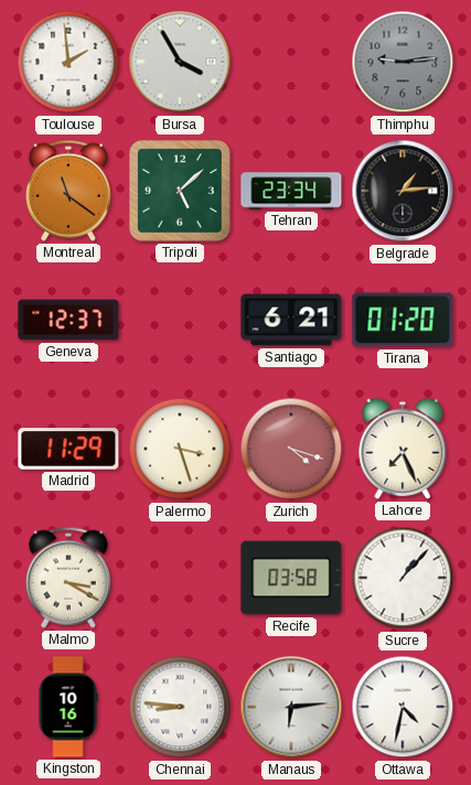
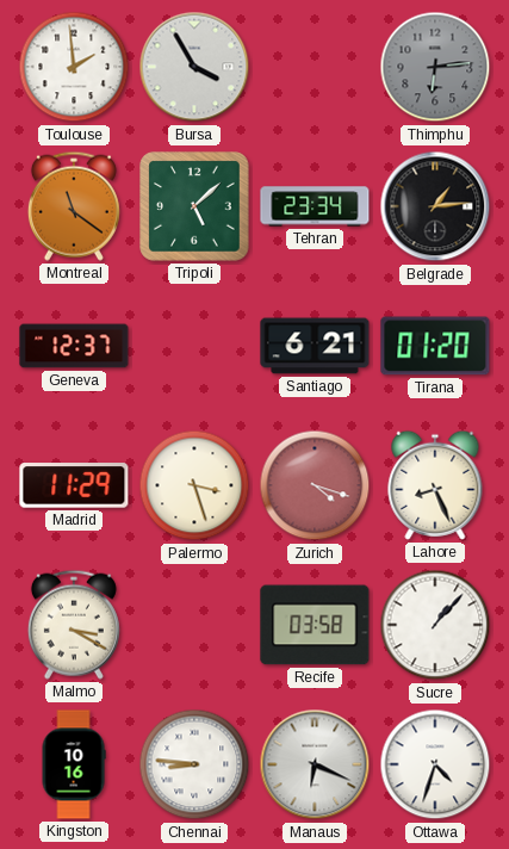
Thimphu: 9:14 -> 6:14
Lahore: 7:26 -> 8:26
Manaus: 6:14 -> 6:19
Ottawa: 4:32 -> 4:33
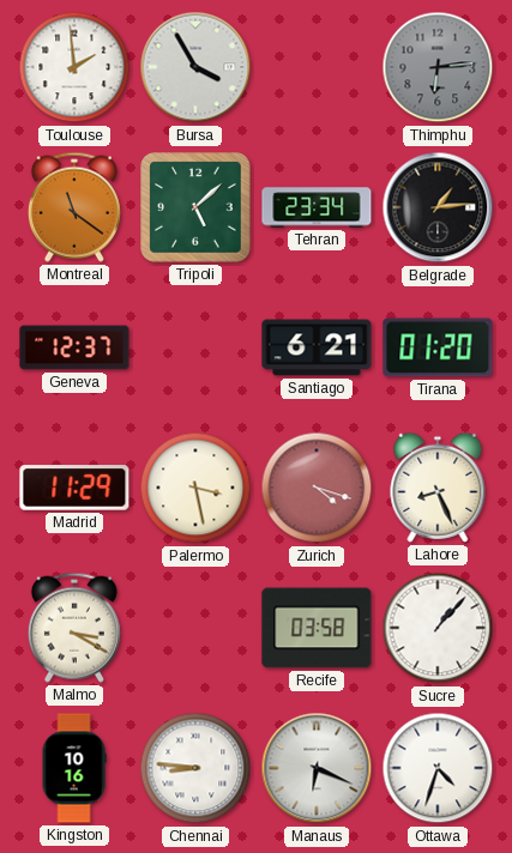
Palermo: 3:27 -> 3:28
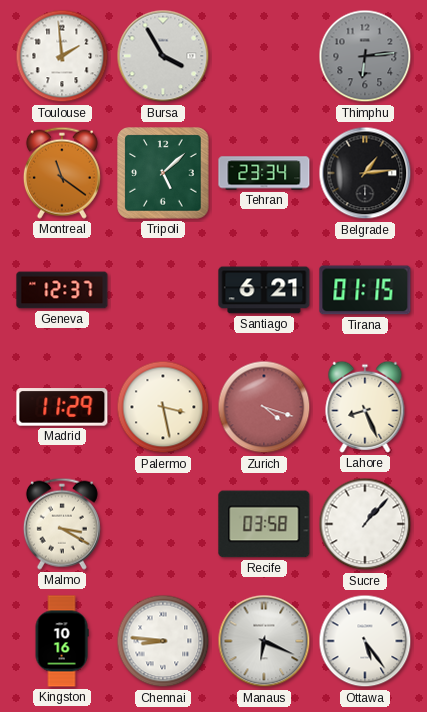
Tirana: 01:20 -> 01:15
Ottawa: 4:33 -> 5:24
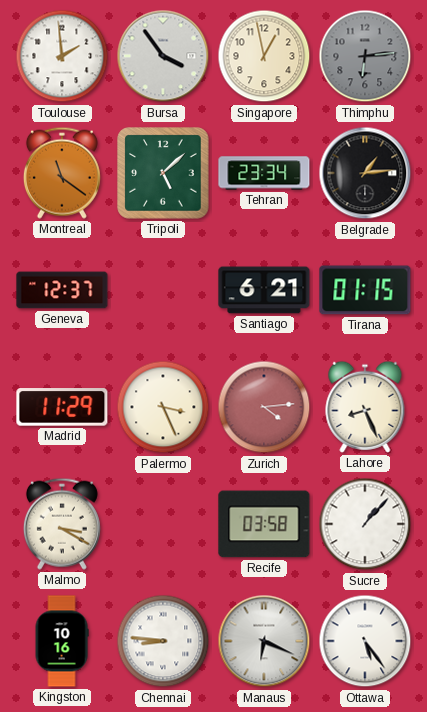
Bursa: 3:55 -> 3:54
Singapore: none -> 12:58
Palermo: 3:28 -> 3:26
Zurich: 4:18 -> 4:14
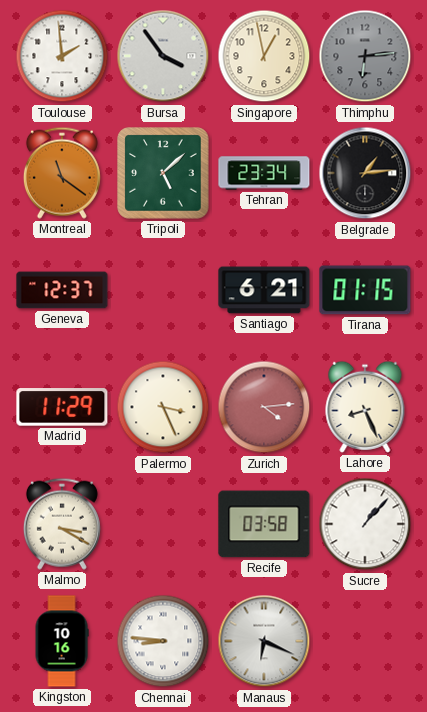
Ottawa: 5:24 -> none
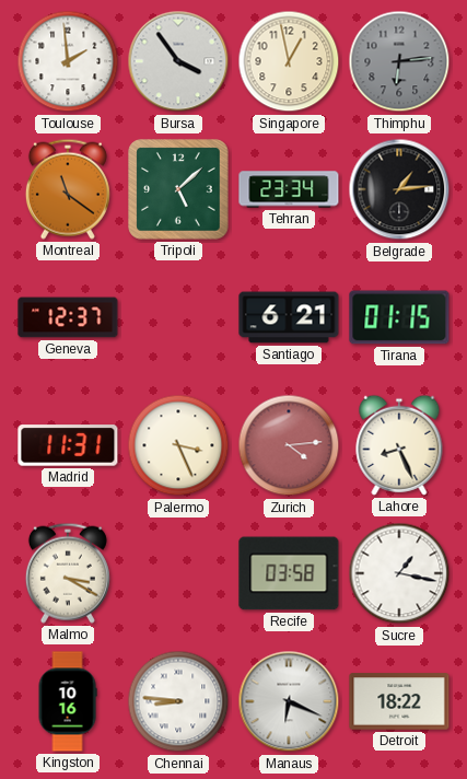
Madrid: 11:29 -> 11:31
Sucre: 1:07 -> 1:17
Detroit: none -> 18:22
